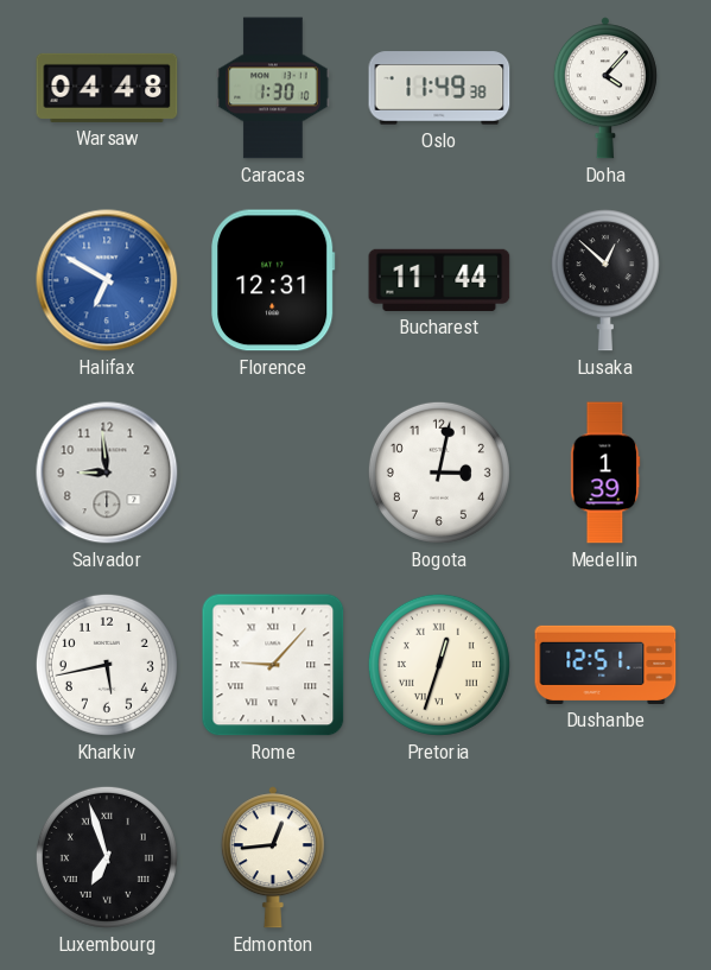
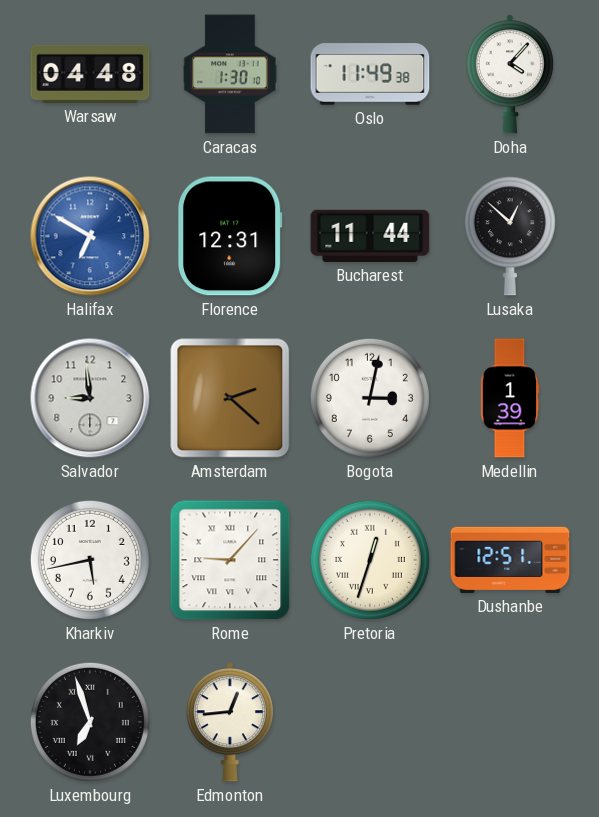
Amsterdam: none -> 2:22
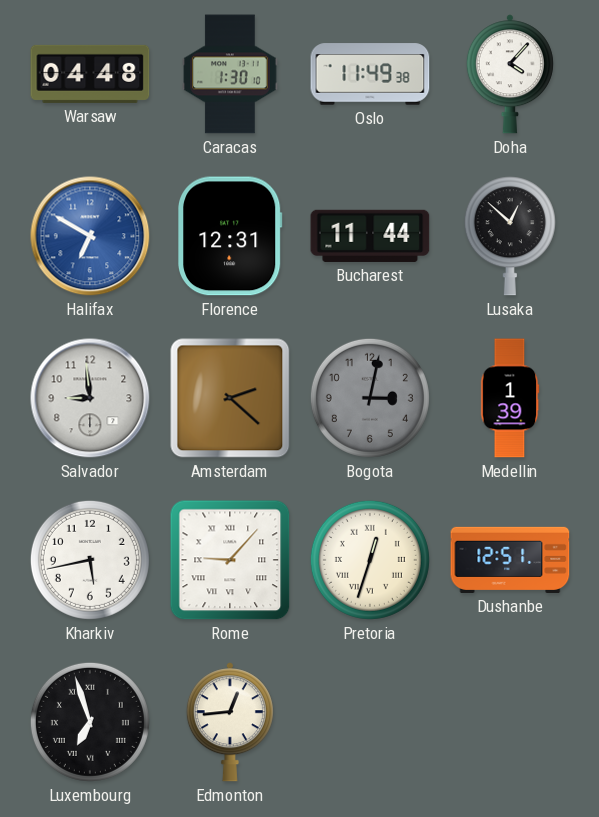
Bogota dial: white -> grey
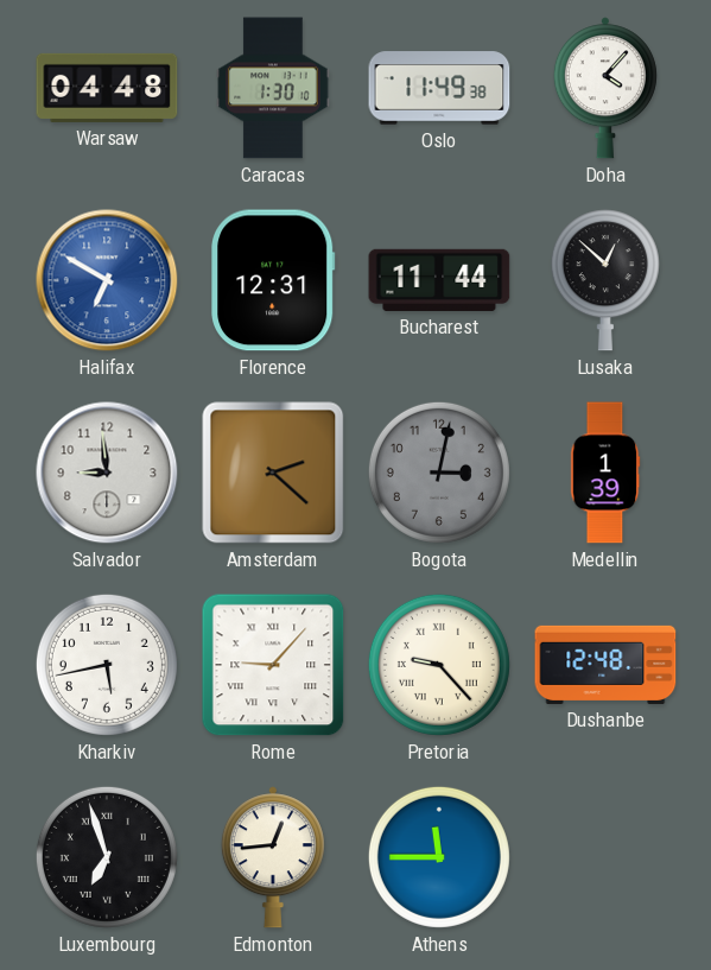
Pretoria: 12:33 -> 9:23
Dushanbe: 12:51 -> 12:48
Athens: none -> 11:45
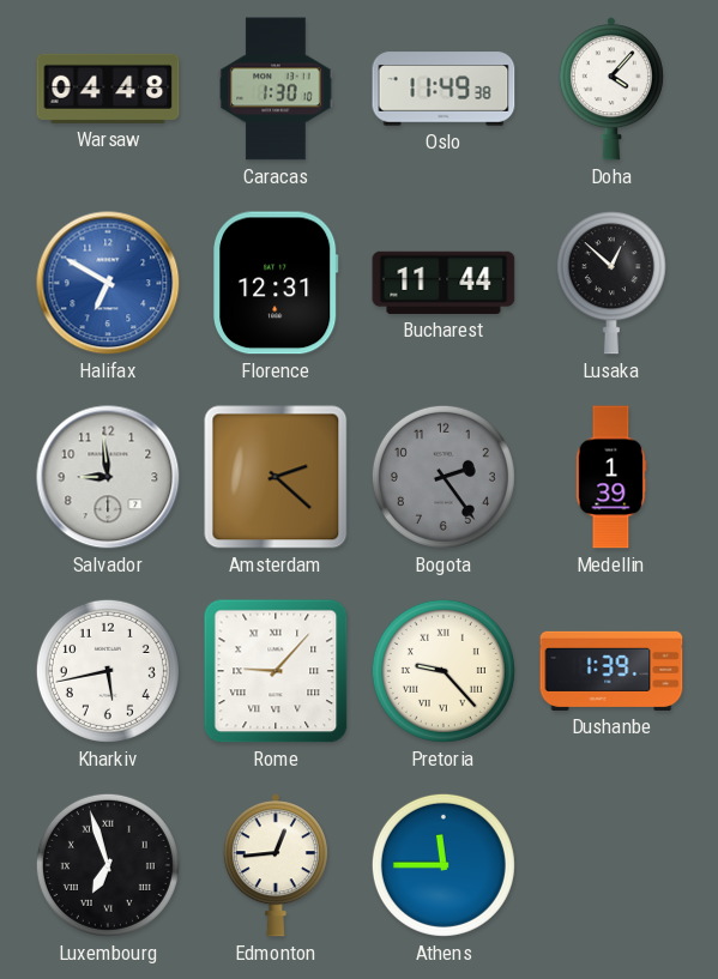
Bogota: 3:02 -> 2:24
Dushanbe: 12:48 -> 1:39
